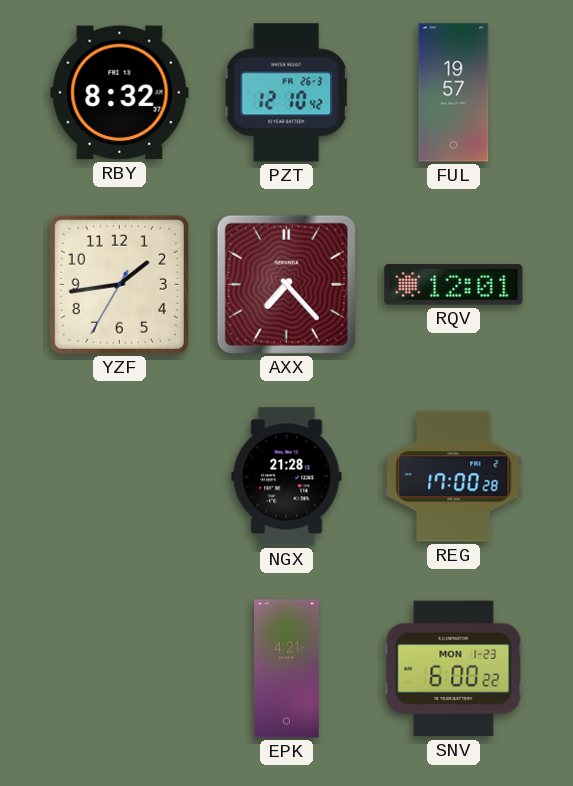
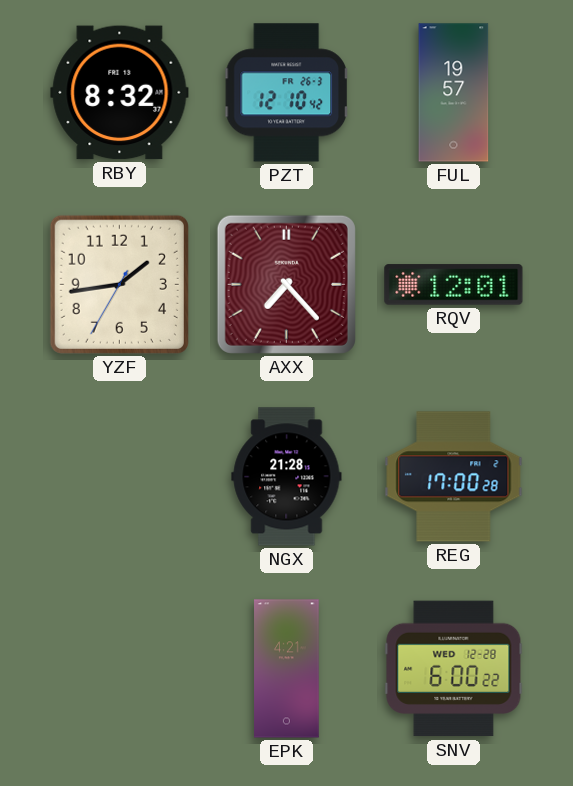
SNV date: MON 1-23 -> WED 12-28
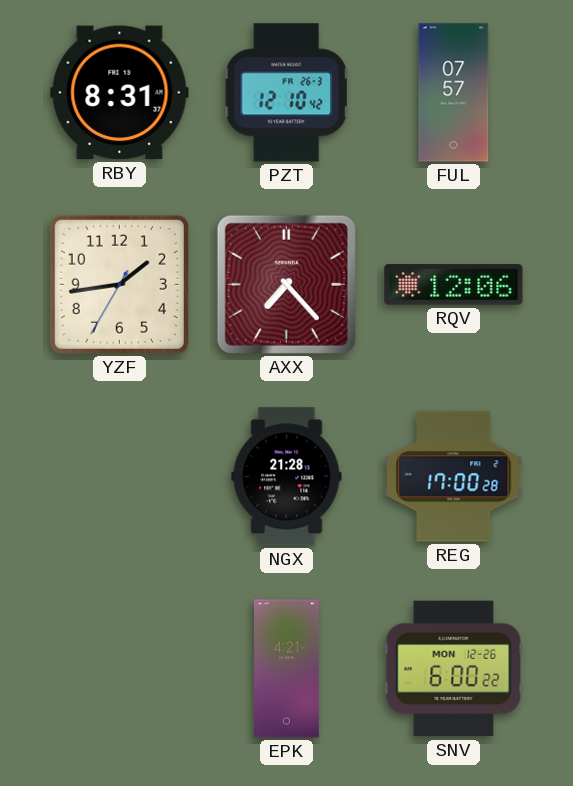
RBY: 8:32 -> 8:31
FUL: 19:57 -> 07:57
RQV: 12:01 -> 12:06
SNV date: WED 12-28 -> MON 12-26
